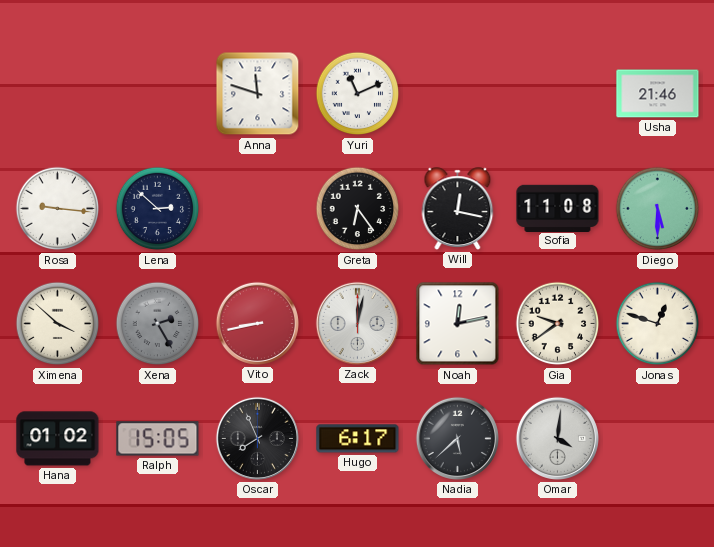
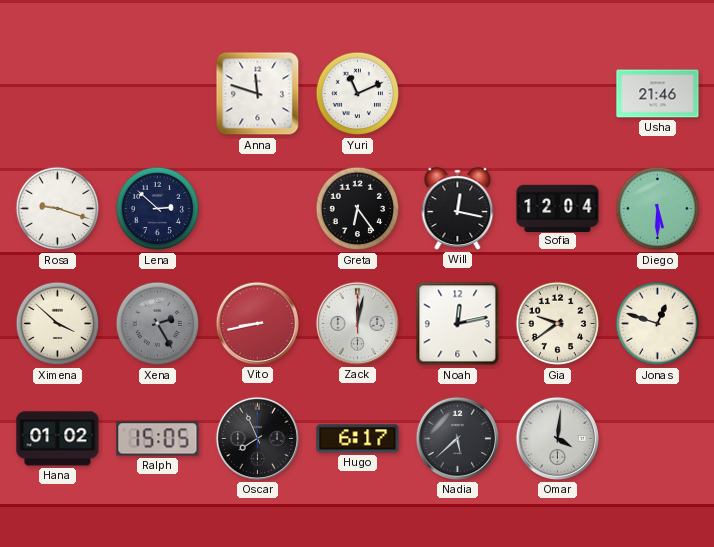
Rosa: 9:16 -> 9:18
Sofia: 11:08 -> 12:04
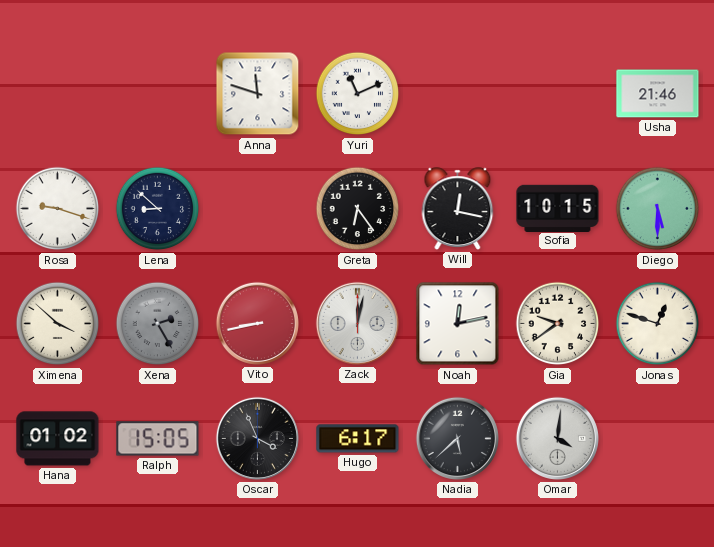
Lena: 2:52 -> 8:52
Sofia: 12:04 -> 10:15
Oscar: 7:56 -> 3:56
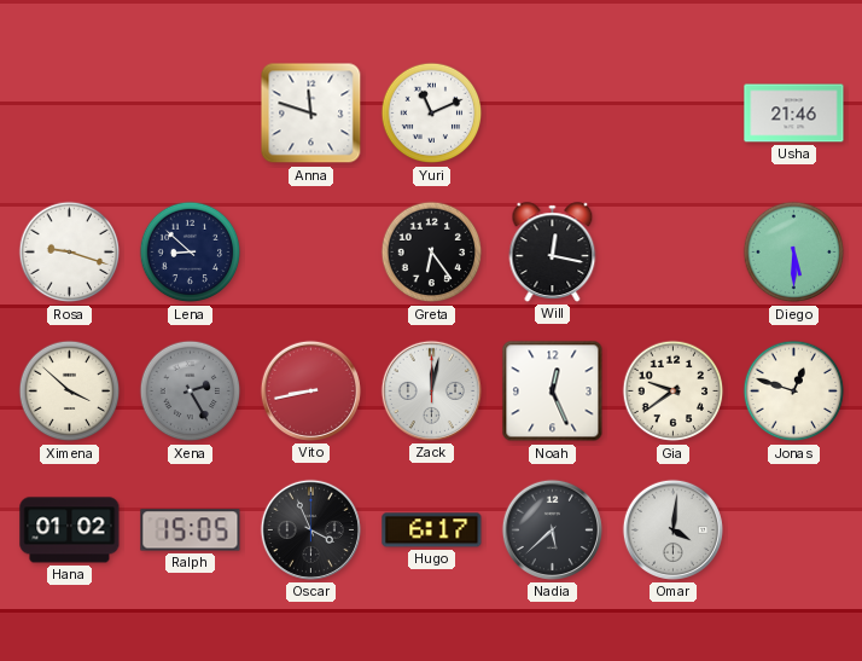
Sofia: 10:15 -> none
Noah: 12:13 -> 12:26
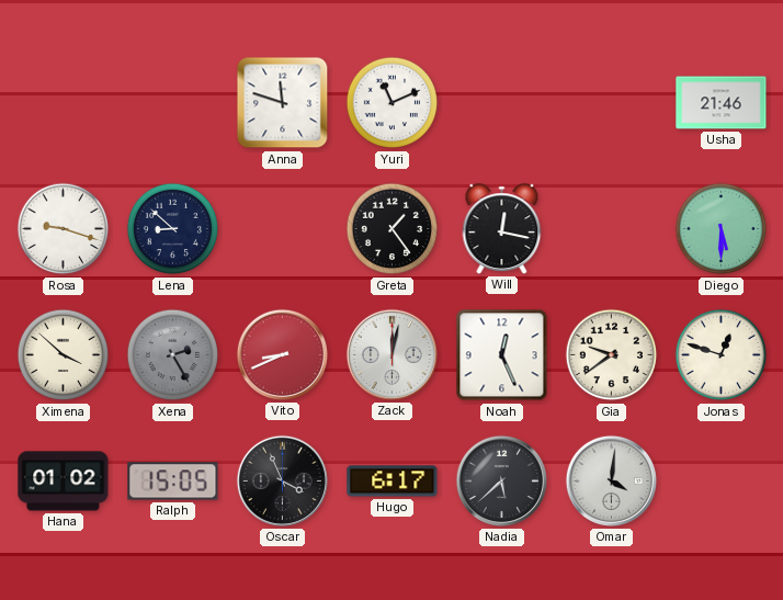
Greta: 6:24 -> 1:24
Vito: 8:43 -> 8:41
